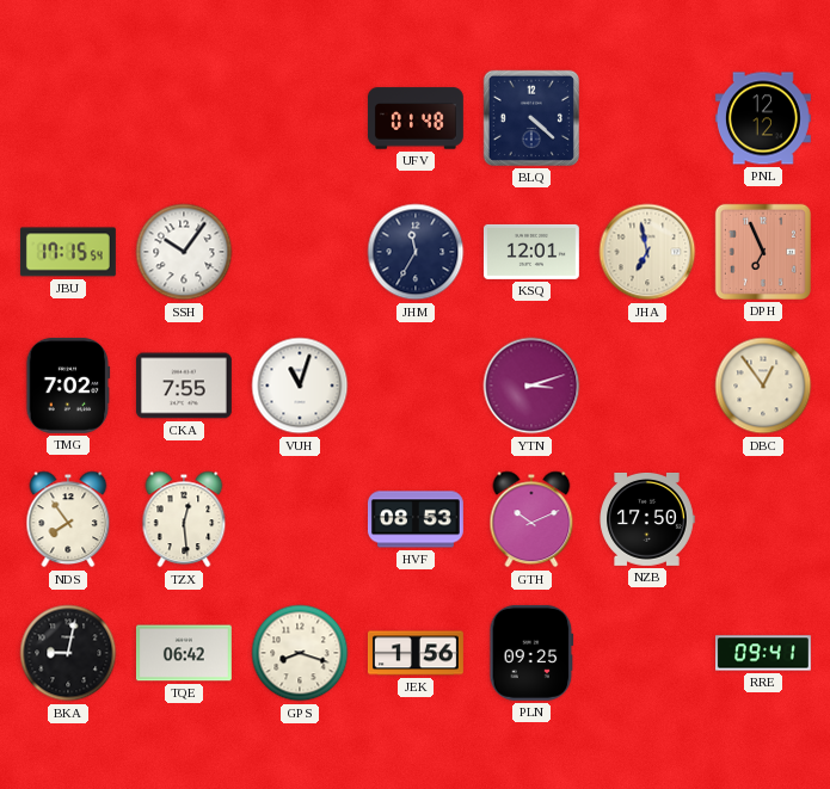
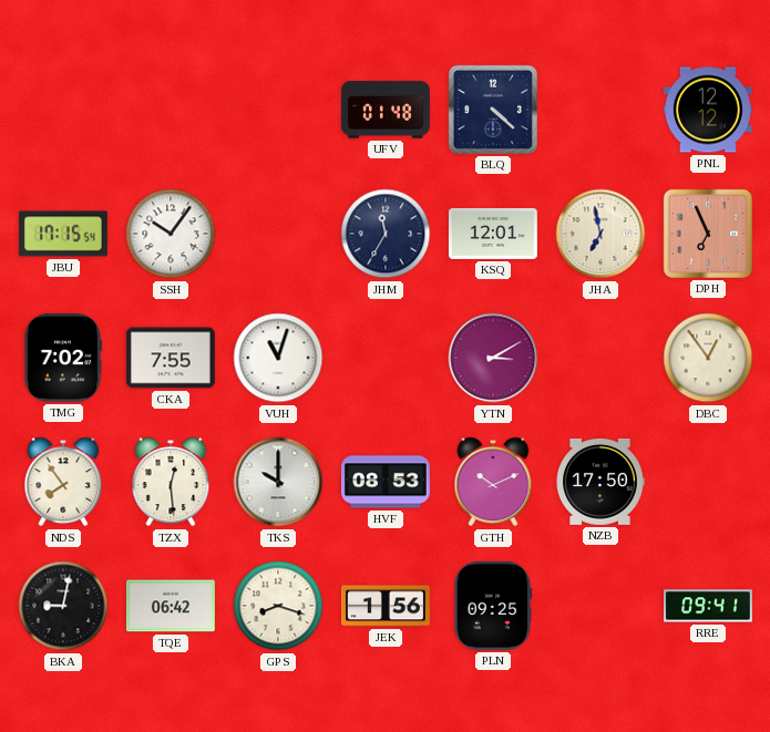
YTN: 3:12 -> 3:10
TKS: none -> 10:00
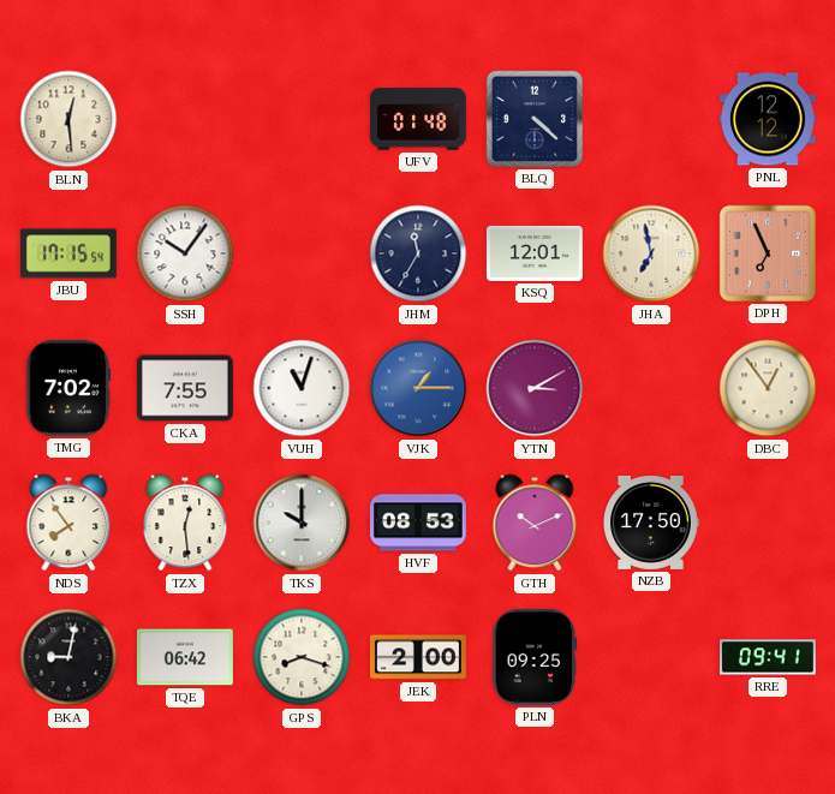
BLN: none -> 12:29
VJK: none -> 1:15
JEK: 1:56 -> 2:00
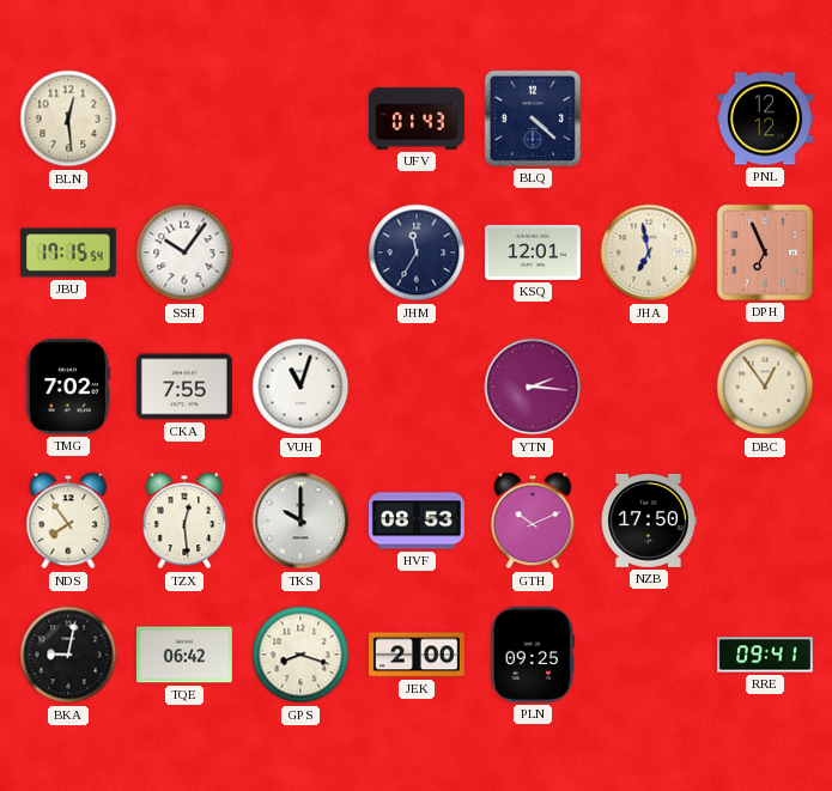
UFV: 01:48 -> 01:43
VJK: 1:15 -> none
YTN: 3:10 -> 2:16
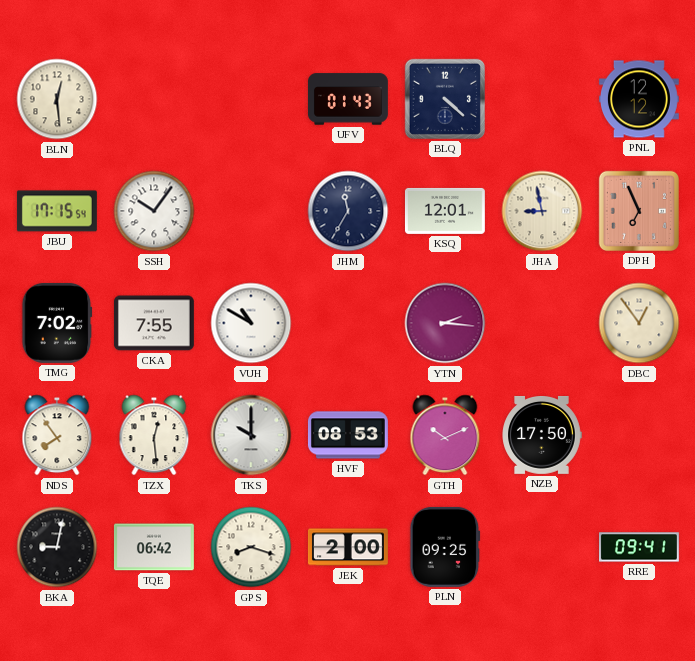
JHA: 6:58 -> 8:58
VUH: 11:03 -> 10:50
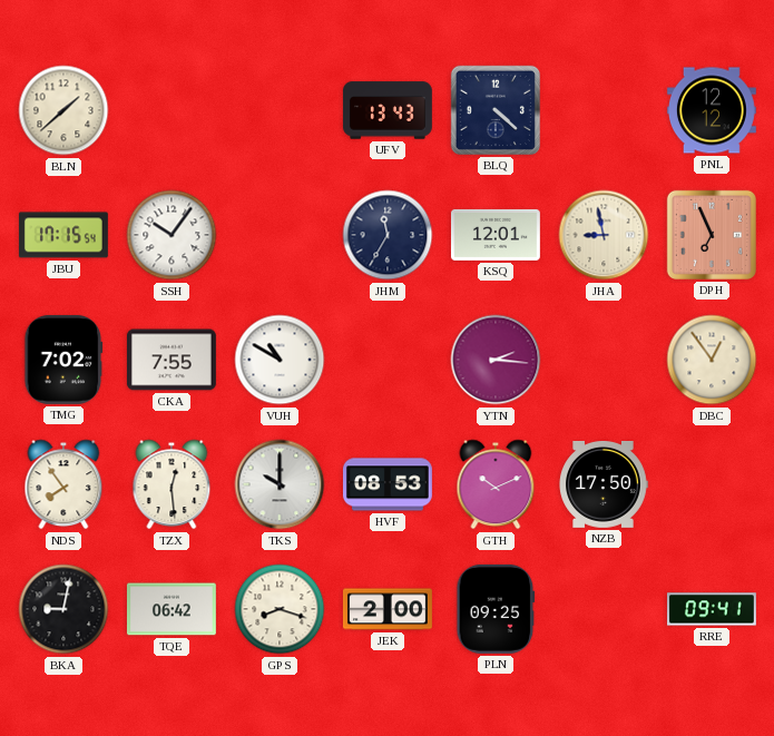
BLN: 12:29 -> 1:38
UFV: 01:43 -> 13:43
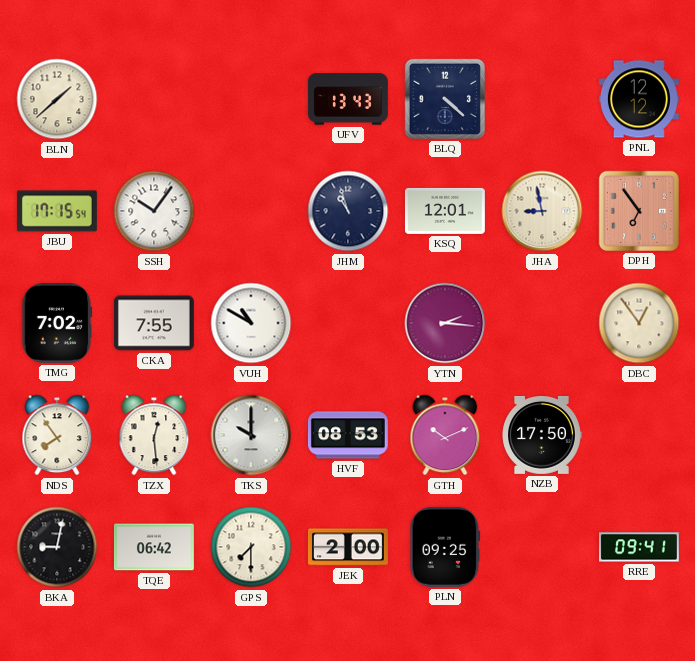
JHM: 11:35 -> 10:57
DPH: 6:56 -> 6:54
GPS: 8:18 -> 7:30
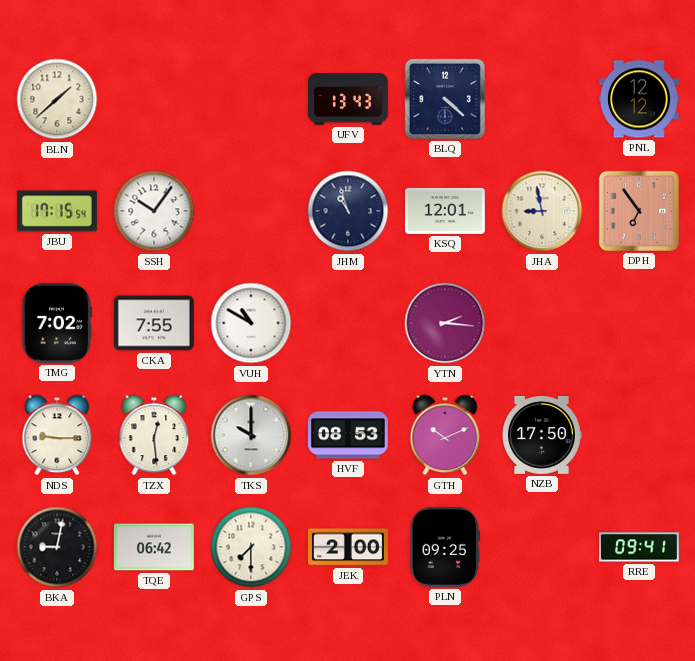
DBC: 12:54 -> none
NDS: 7:54 -> 9:15
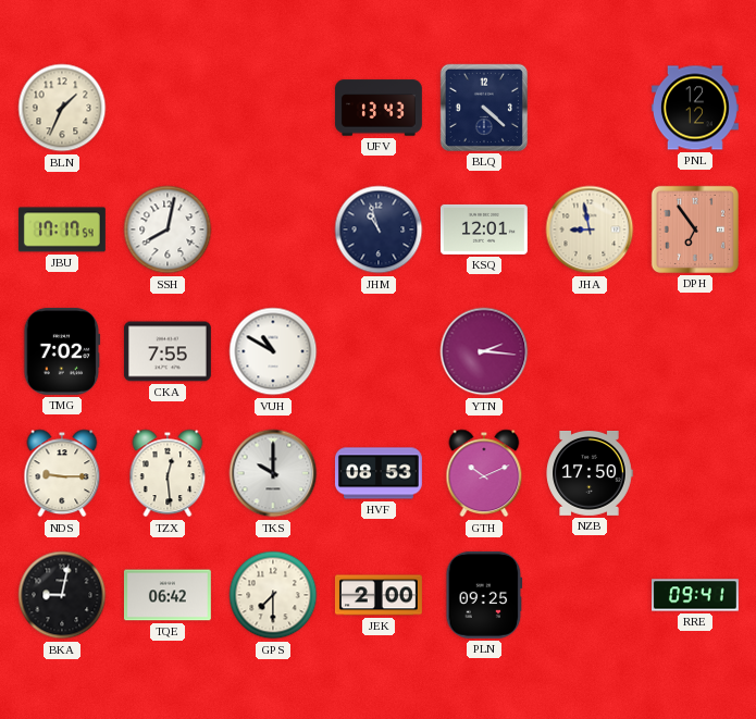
BLN: 1:38 -> 1:34
JBU: 17:15 -> 17:17
SSH: 10:06 -> 8:02
